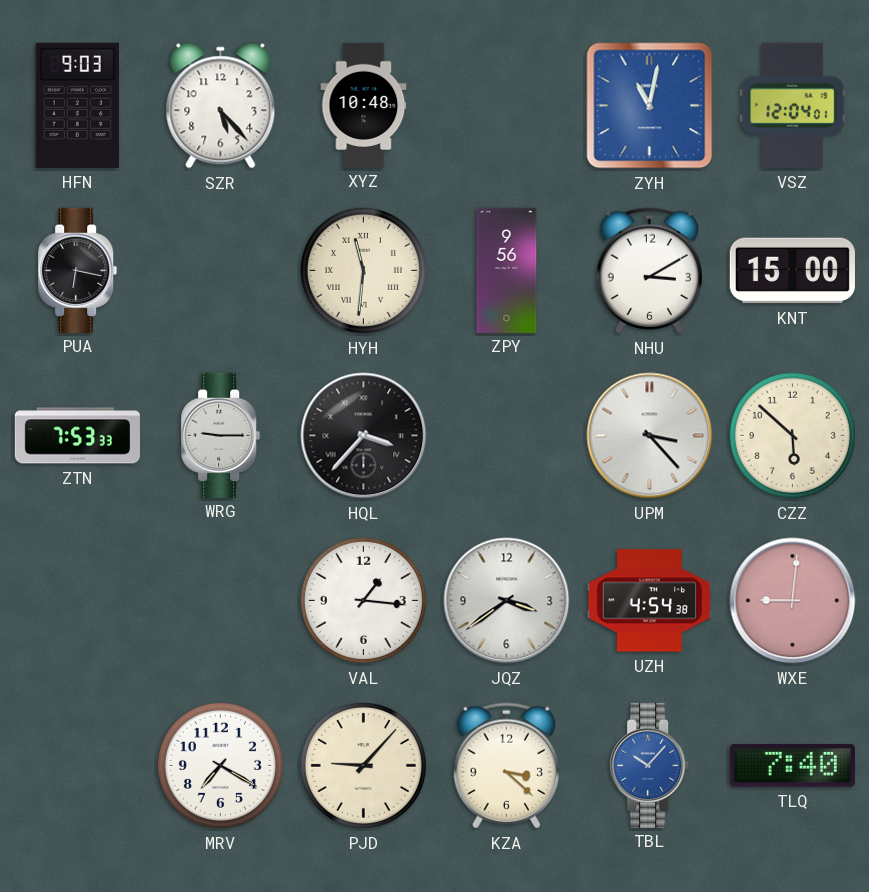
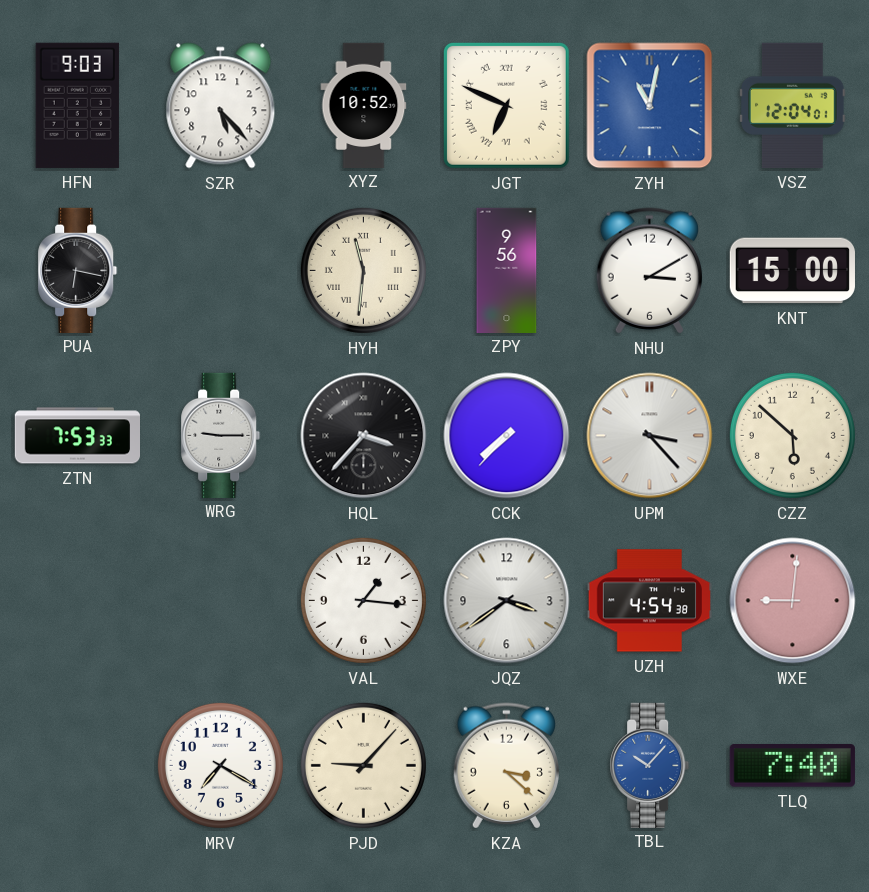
XYZ: 10:48 -> 10:52
JGT: none -> 6:49
CCK: none -> 7:37
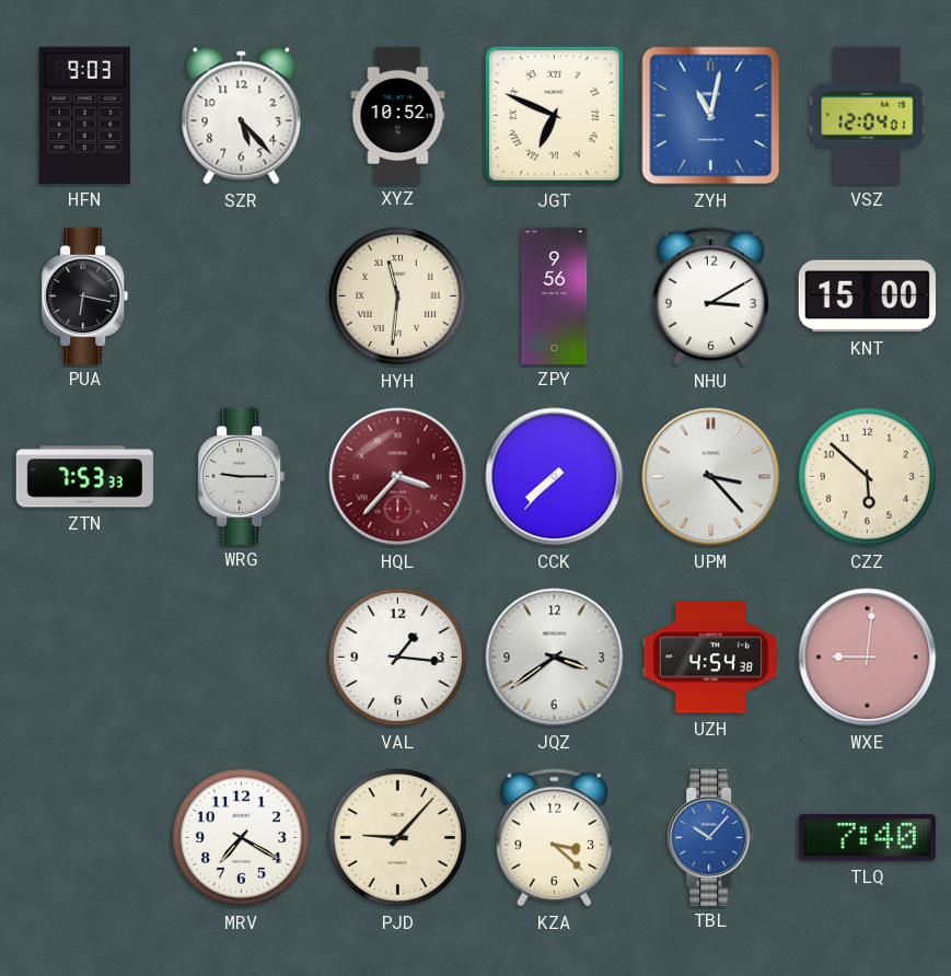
HQL dial: black -> burgundy
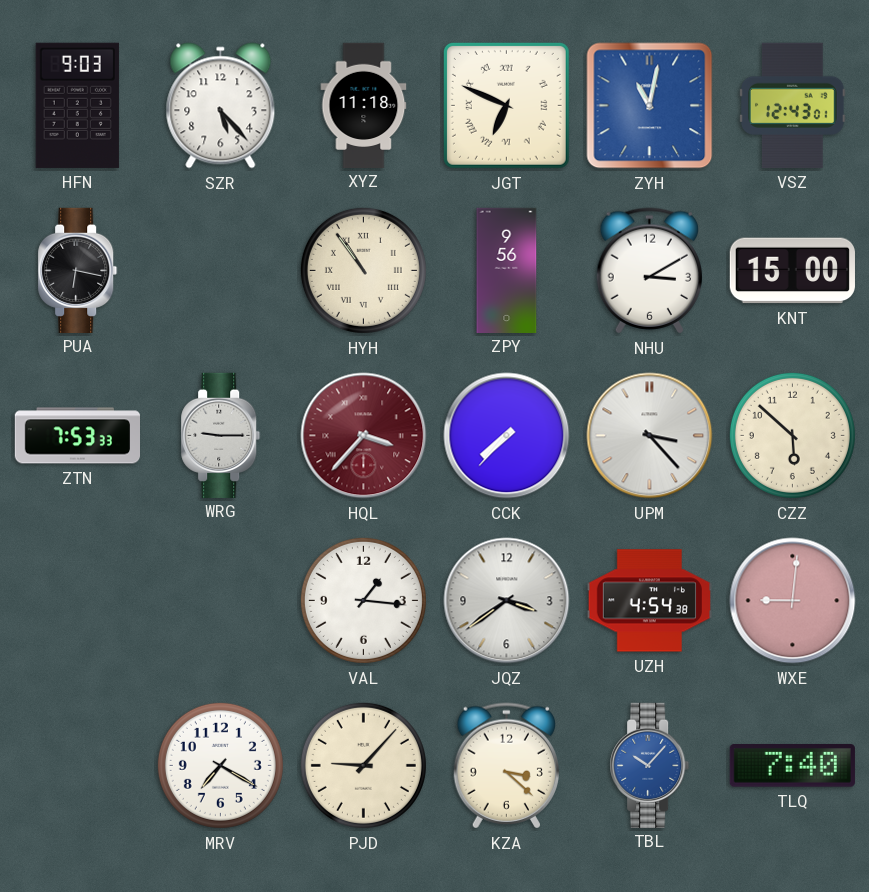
XYZ: 10:52 -> 11:18
VSZ: 12:04 -> 12:43
HYH: 11:31 -> 10:54
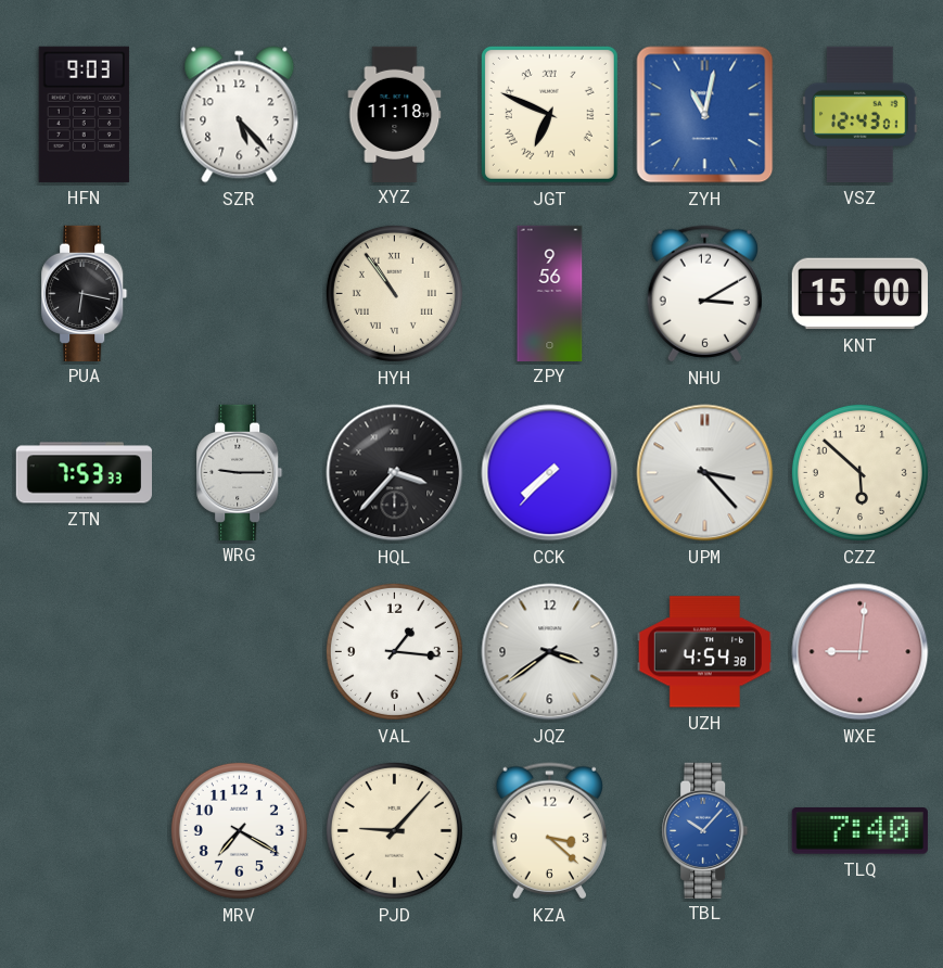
HQL dial: burgundy -> black
